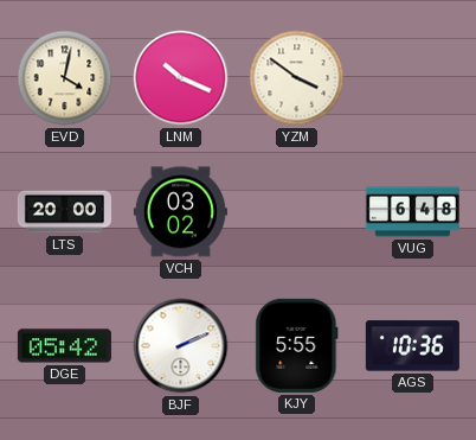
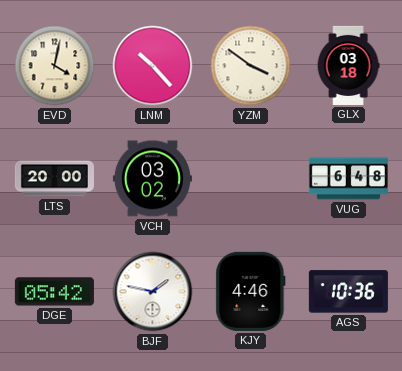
LNM: 10:19 -> 10:23
GLX: none -> 03:18
BJF: 2:11 -> 1:47
KJY: 5:55 -> 4:46
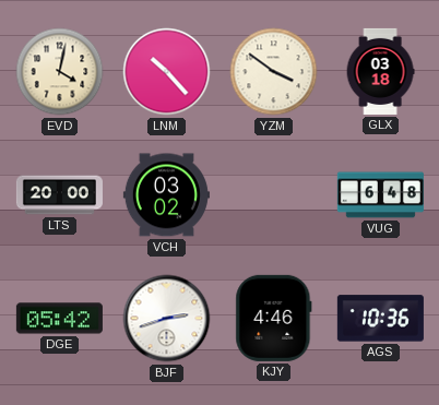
BJF: 1:47 -> 2:42
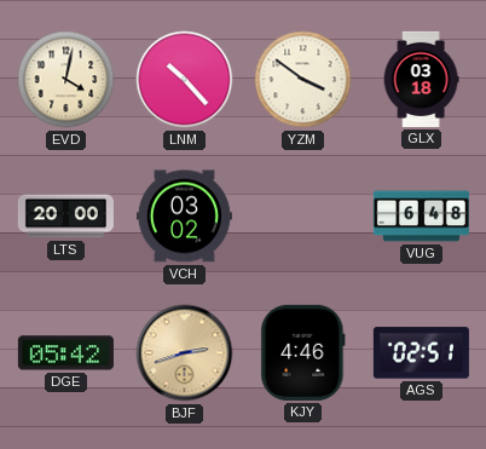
BJF dial: white -> champagne
AGS: 10:36 -> 02:51
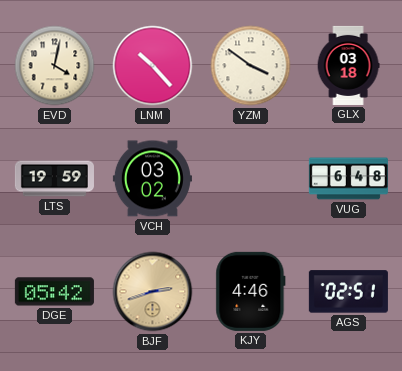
LTS: 20:00 -> 19:59
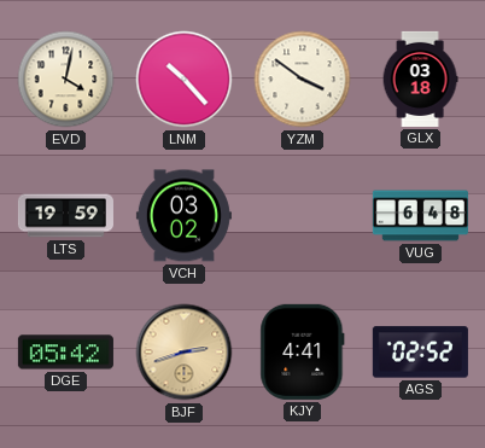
KJY: 4:46 -> 4:41
AGS: 02:51 -> 02:52
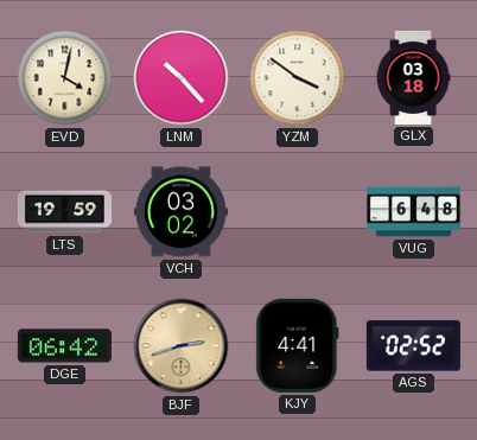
DGE: 05:42 -> 06:42
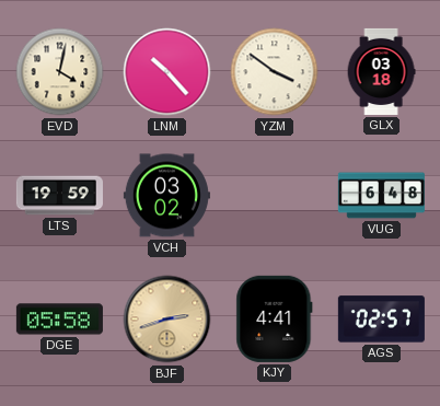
DGE: 06:42 -> 05:58
AGS: 02:52 -> 02:57
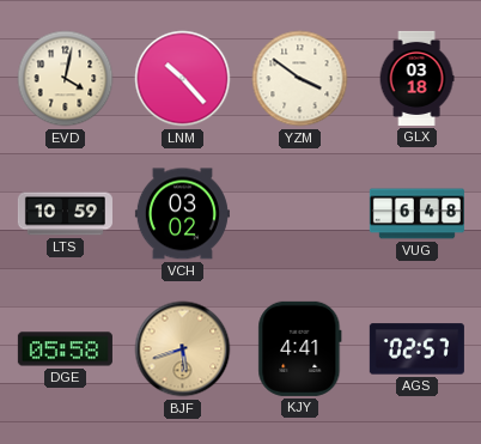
LTS: 19:59 -> 10:59
BJF: 2:42 -> 5:42
